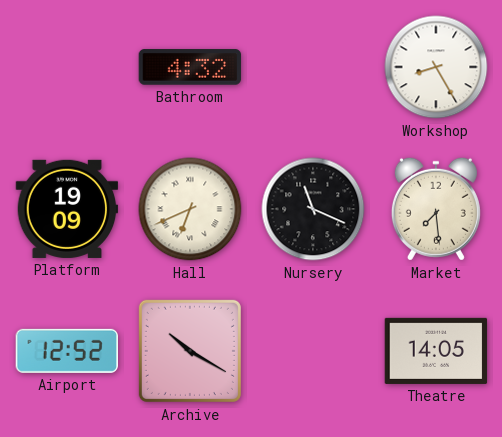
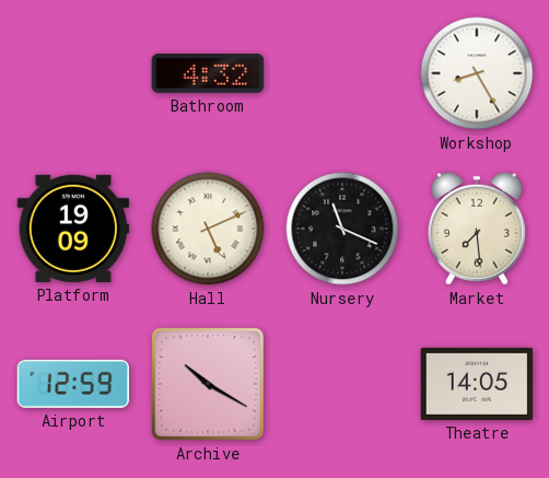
Hall: 6:41 -> 5:11
Airport: 12:52 -> 12:59
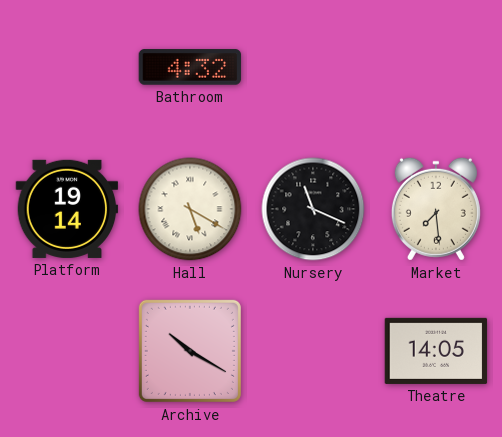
Workshop: 8:25 -> none
Platform: 19:09 -> 19:14
Hall: 5:11 -> 5:20
Airport: 12:59 -> none
